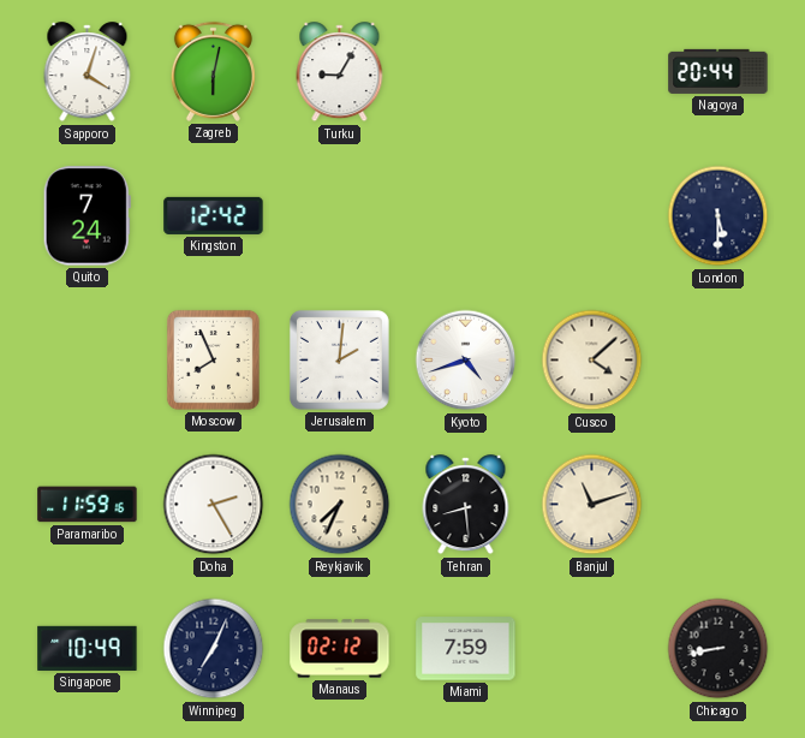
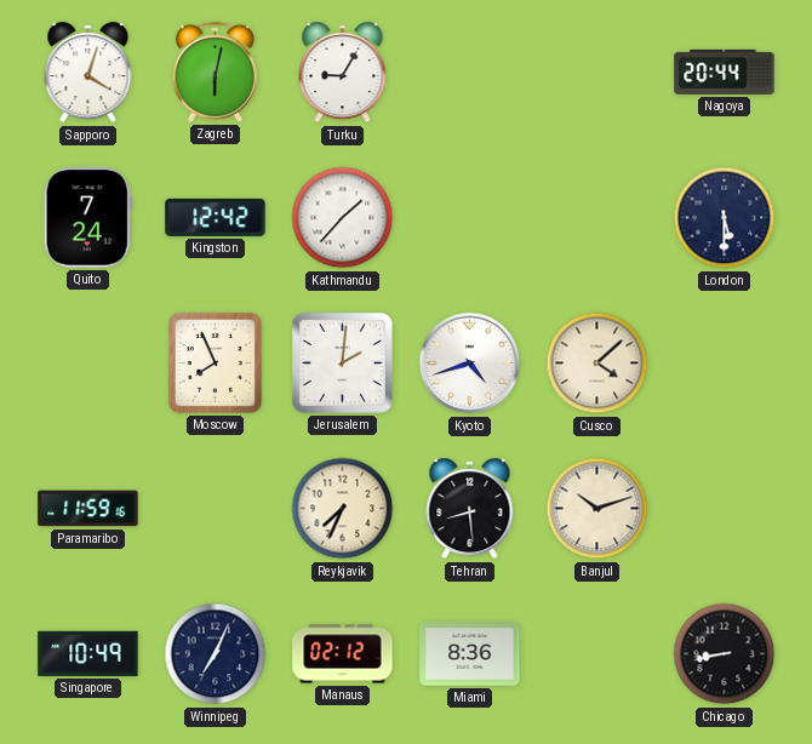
Kathmandu: none -> 1:37
Doha: 2:25 -> none
Banjul: 11:12 -> 10:12
Miami: 7:59 -> 8:36
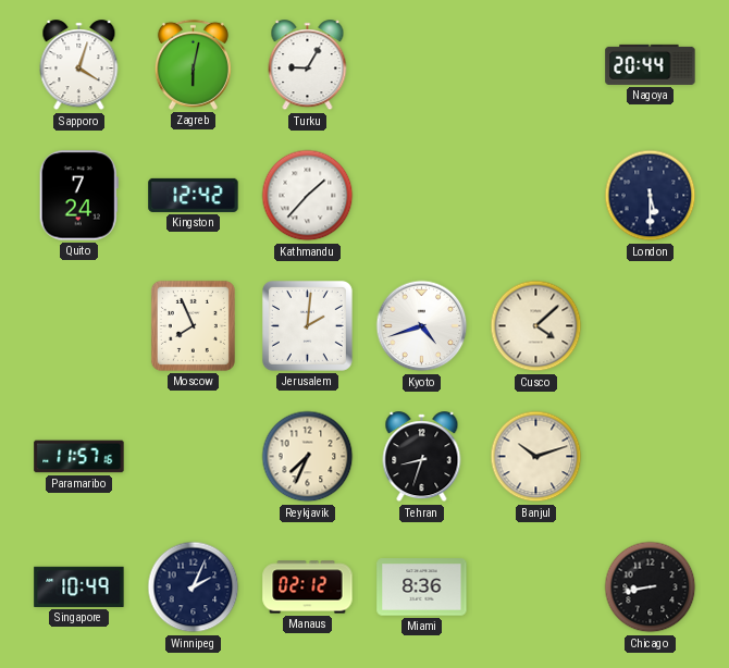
Paramaribo: 11:59 -> 11:57
Tehran: 8:29 -> 8:33
Winnipeg: 7:04 -> 2:04
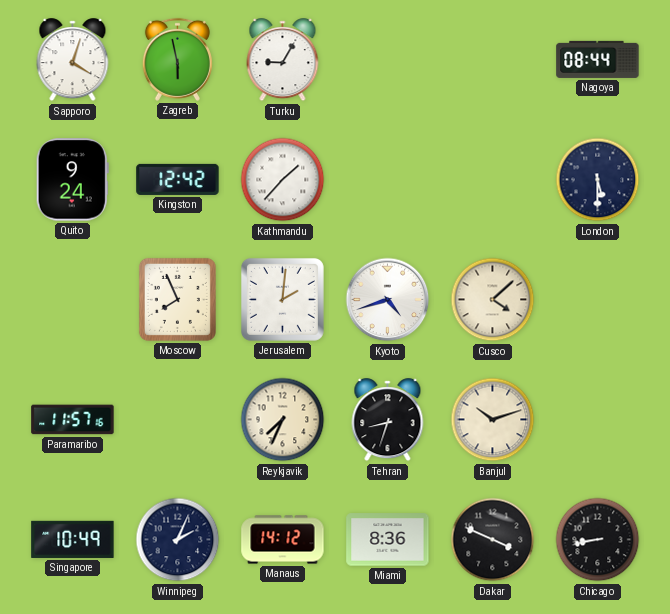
Zagreb: 6:02 -> 5:58
Nagoya: 20:44 -> 08:44
Quito: 7:24 -> 9:24
Manaus: 02:12 -> 14:12
Dakar: none -> 3:49
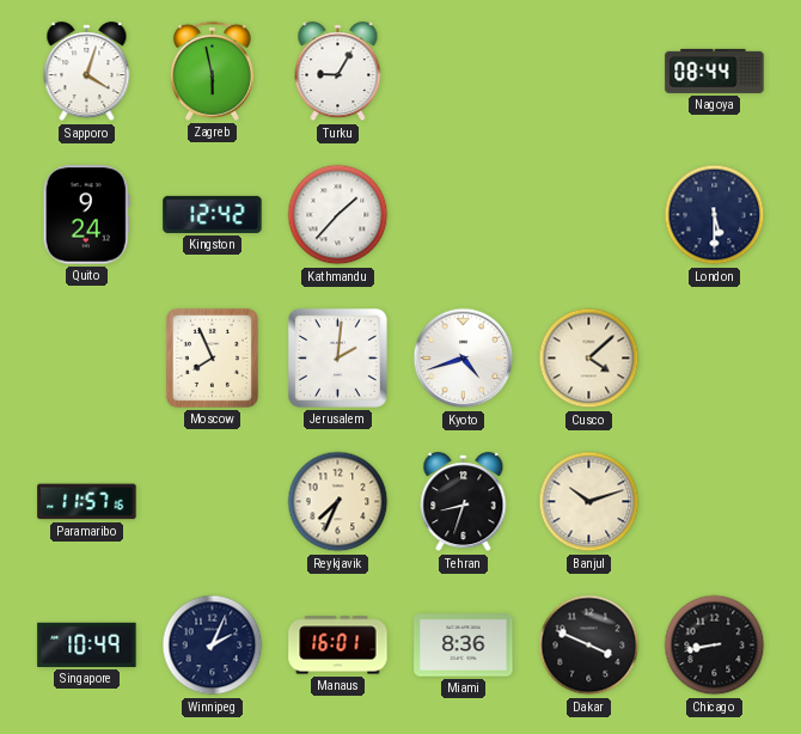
Manaus: 14:12 -> 16:01
